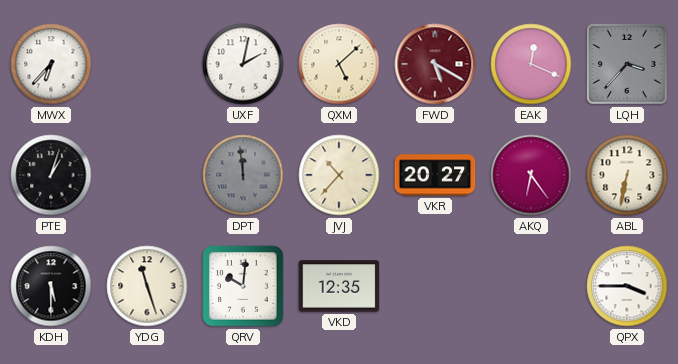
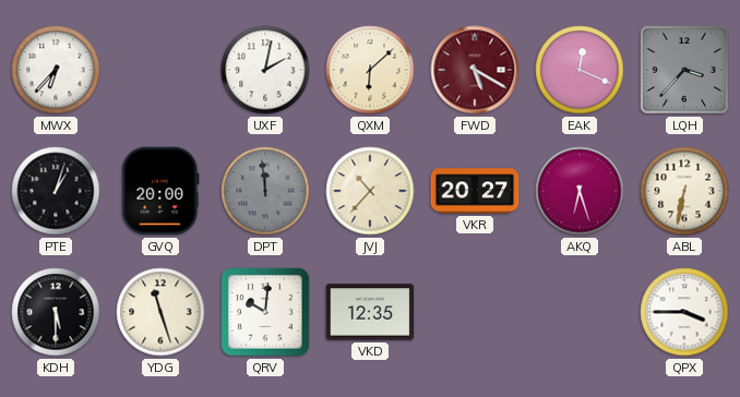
QXM: 5:08 -> 6:08
GVQ: none -> 20:00
AKQ: 6:24 -> 6:27
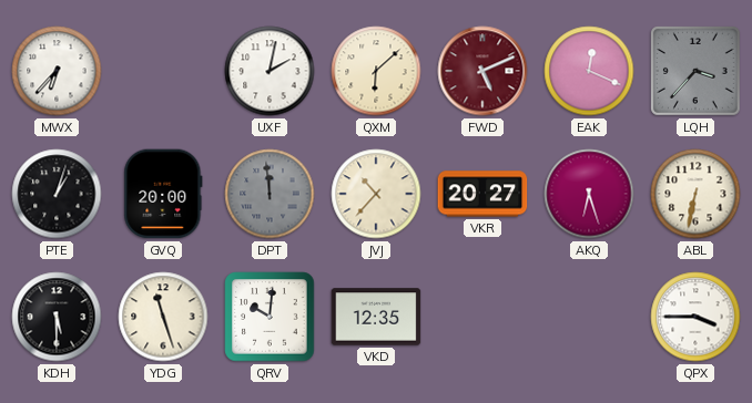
FWD: 5:20 -> 5:11
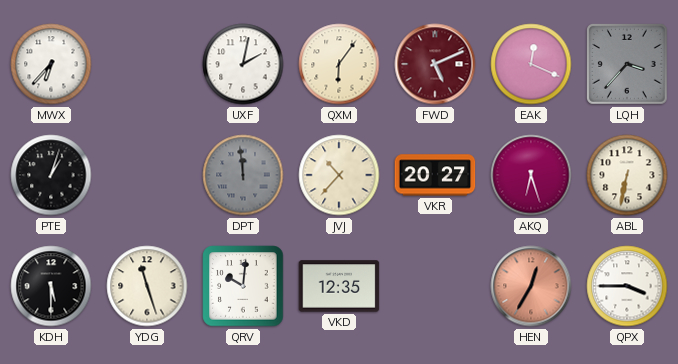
QXM: 6:08 -> 6:06
GVQ: 20:00 -> none
HEN: none -> 12:35
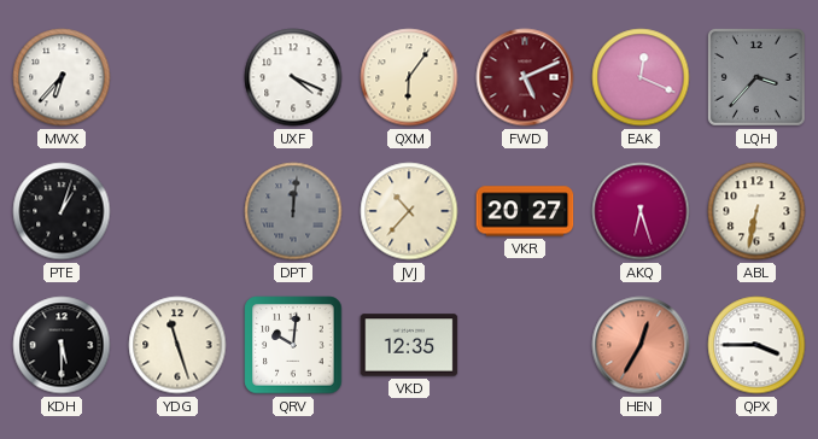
UXF: 2:02 -> 4:19
DPT: 11:59 -> 12:01
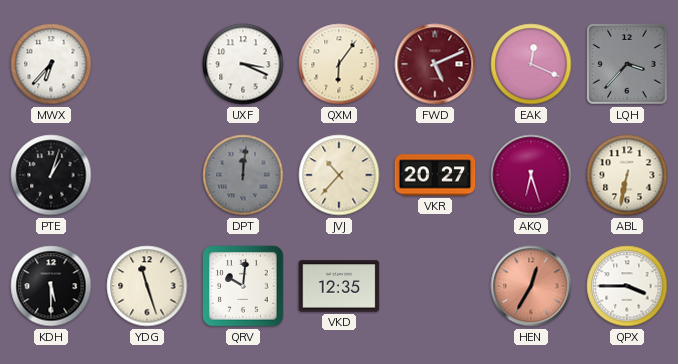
UXF: 4:19 -> 3:19
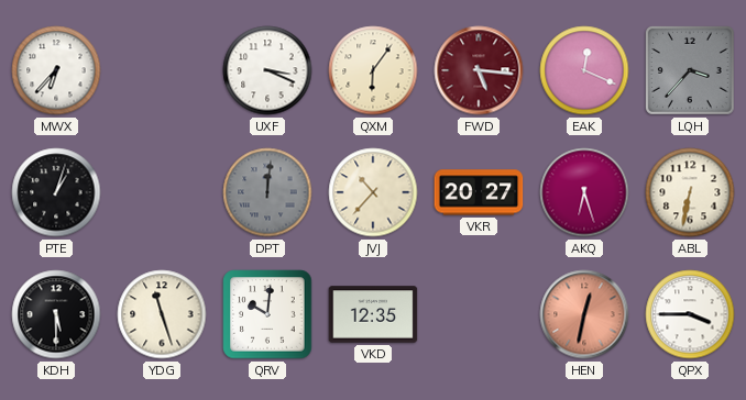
FWD: 5:11 -> 5:16
HEN: 12:35 -> 12:32
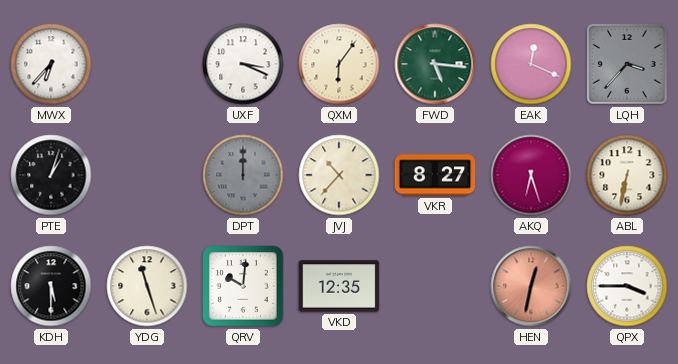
FWD dial: burgundy -> green
DPT: 12:01 -> 12:00
VKR: 20:27 -> 8:27
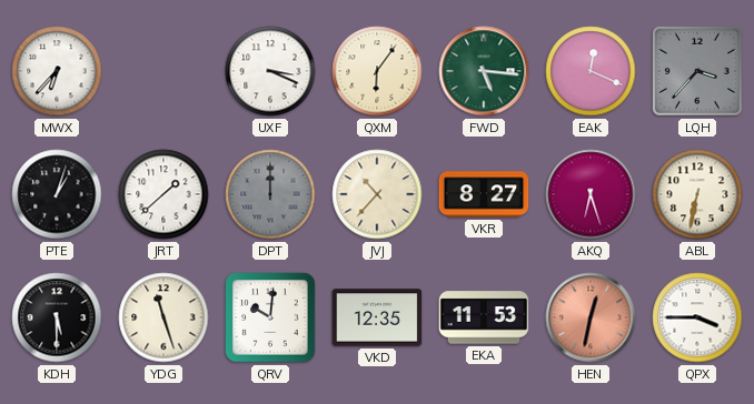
JRT: none -> 1:38
EKA: none -> 11:53
